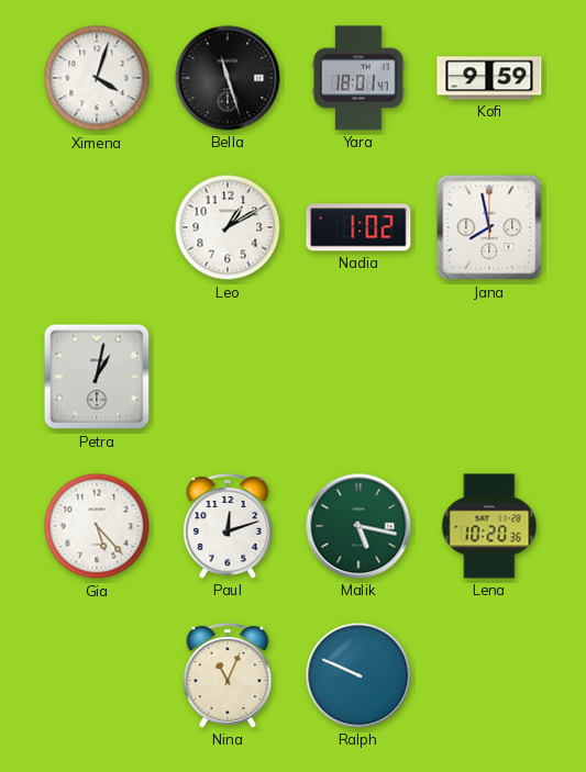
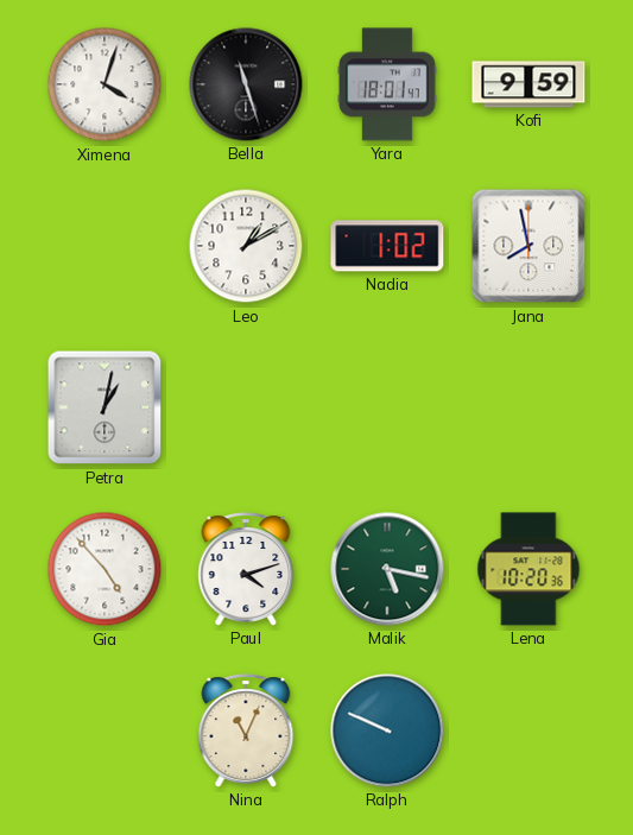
Gia: 5:23 -> 4:53
Paul: 12:12 -> 4:12
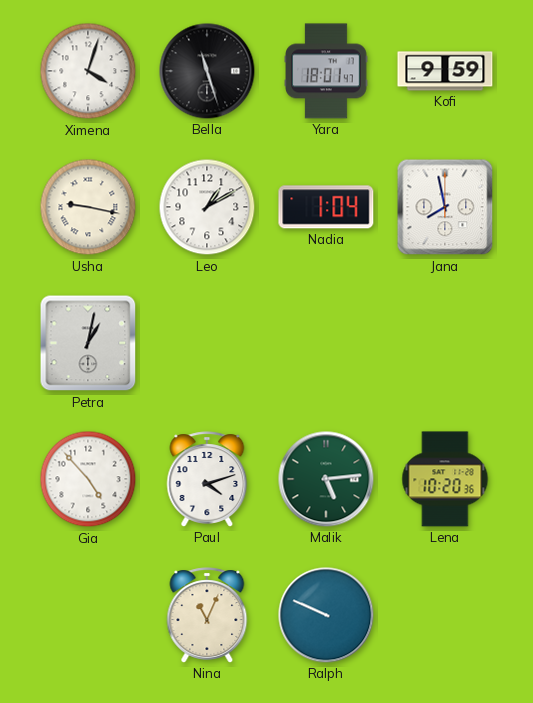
Usha: none -> 9:17
Nadia: 1:02 -> 1:04
Malik: 5:17 -> 5:14
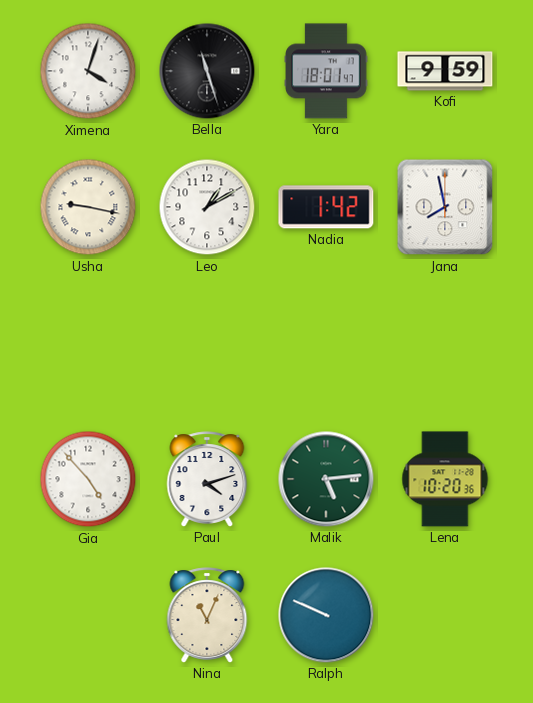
Nadia: 1:04 -> 1:42
Petra: 1:02 -> none
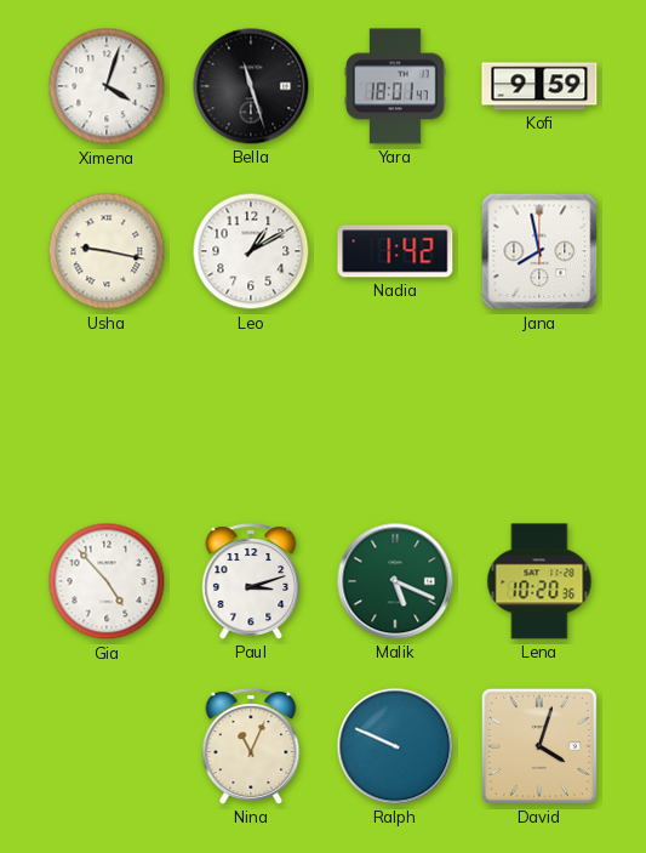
Paul: 4:12 -> 3:12
Malik: 5:14 -> 5:19
David: none -> 4:03
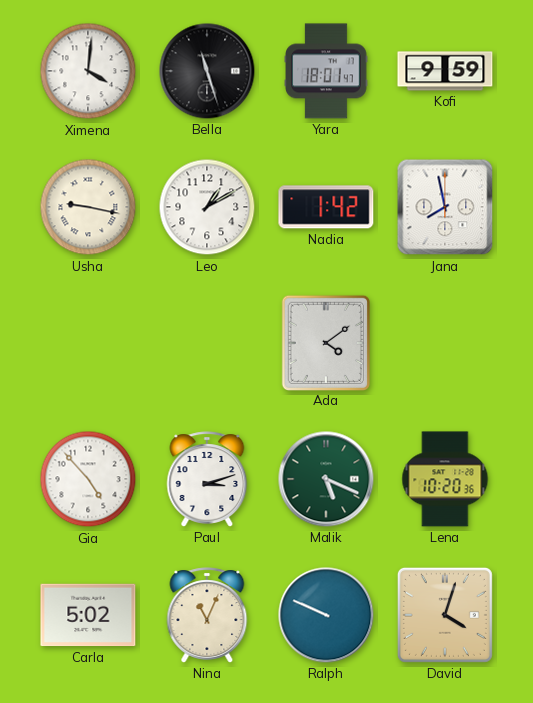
Ximena: 4:03 -> 4:01
Ada: none -> 4:09
Carla: none -> 5:02
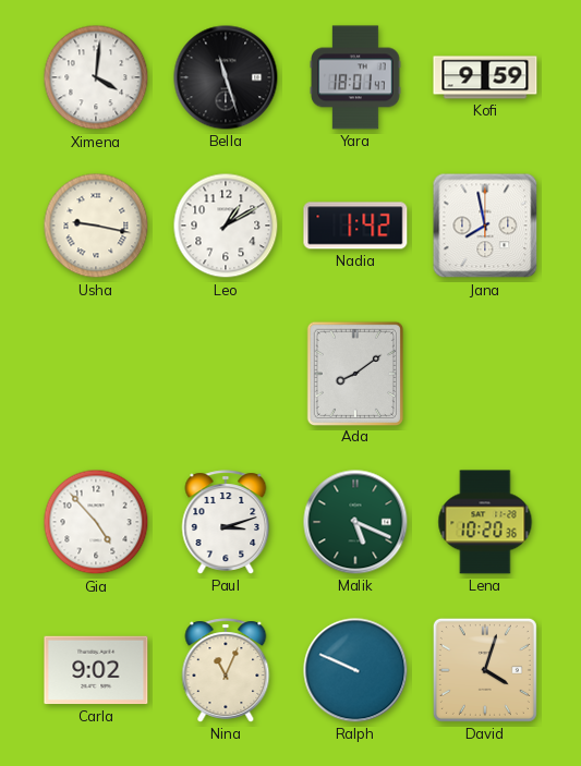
Ada: 4:09 -> 8:09
Carla: 5:02 -> 9:02
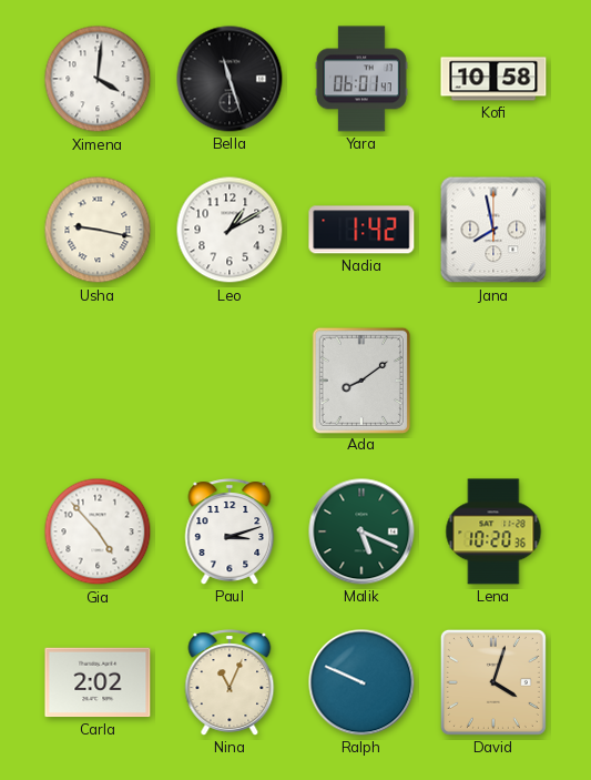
Yara: 18:01 -> 06:01
Kofi: 9:59 -> 10:58
Carla: 9:02 -> 2:02
